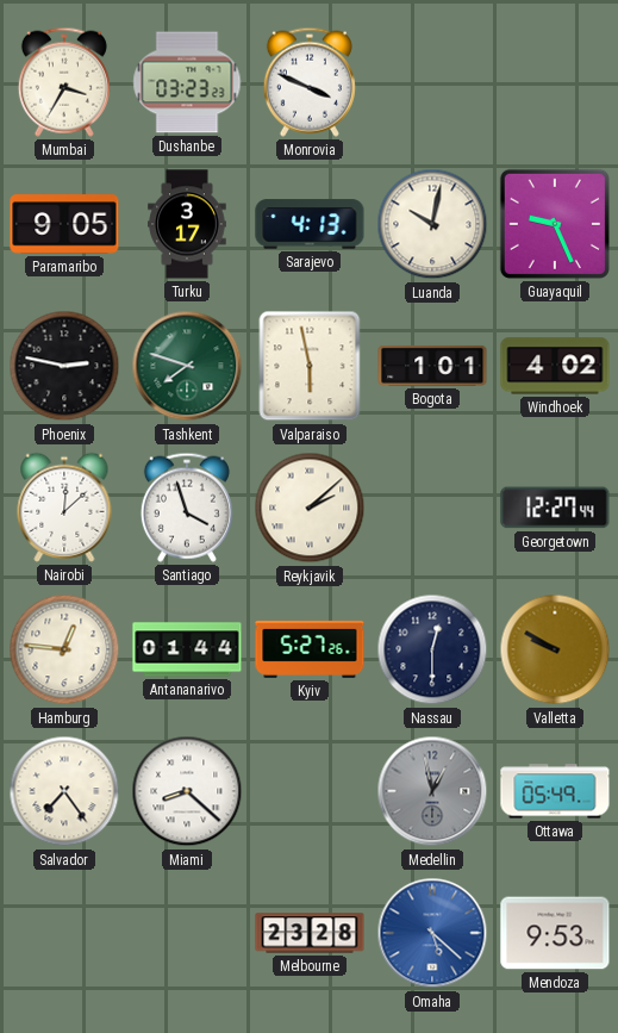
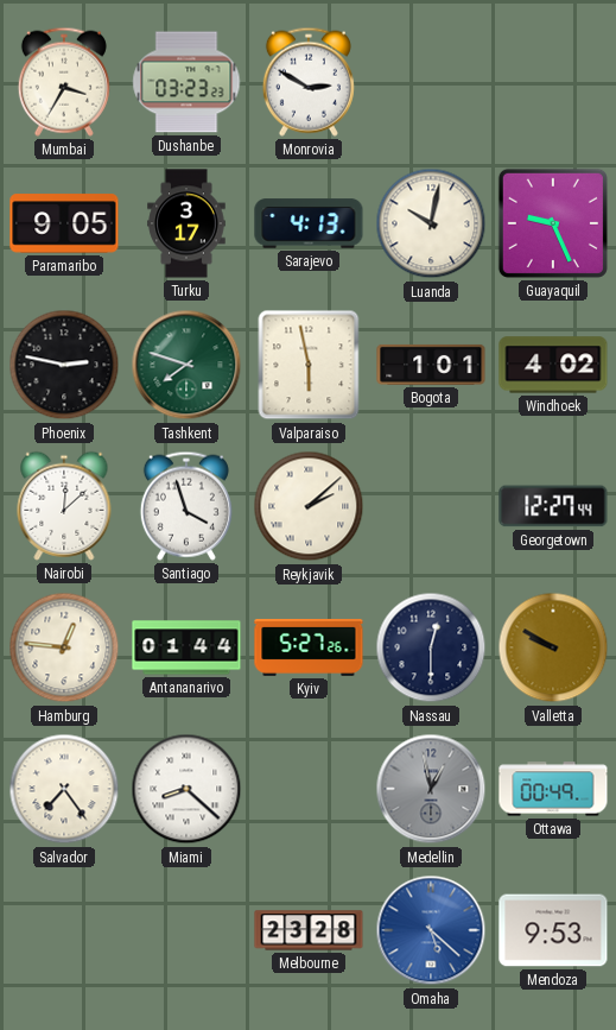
Monrovia: 3:49 -> 2:50
Ottawa: 05:49 -> 00:49
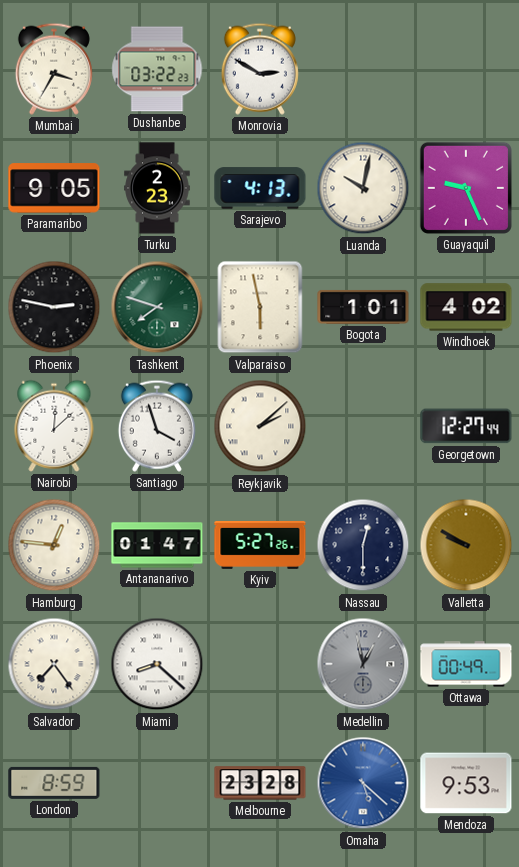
Dushanbe: 03:23 -> 03:22
Turku: 3:17 -> 2:23
Antananarivo: 01:44 -> 01:47
London: none -> 8:59
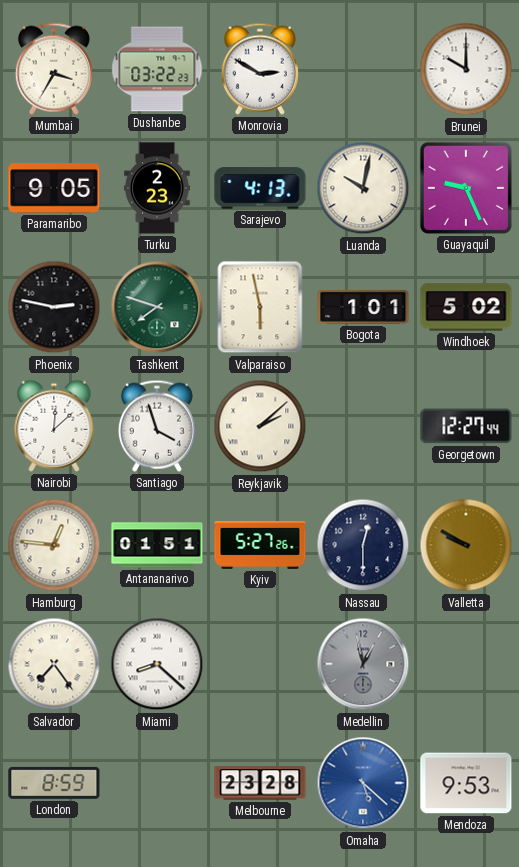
Brunei: none -> 10:00
Windhoek: 4:02 -> 5:02
Antananarivo: 01:47 -> 01:51
Ottawa: 00:49 -> none
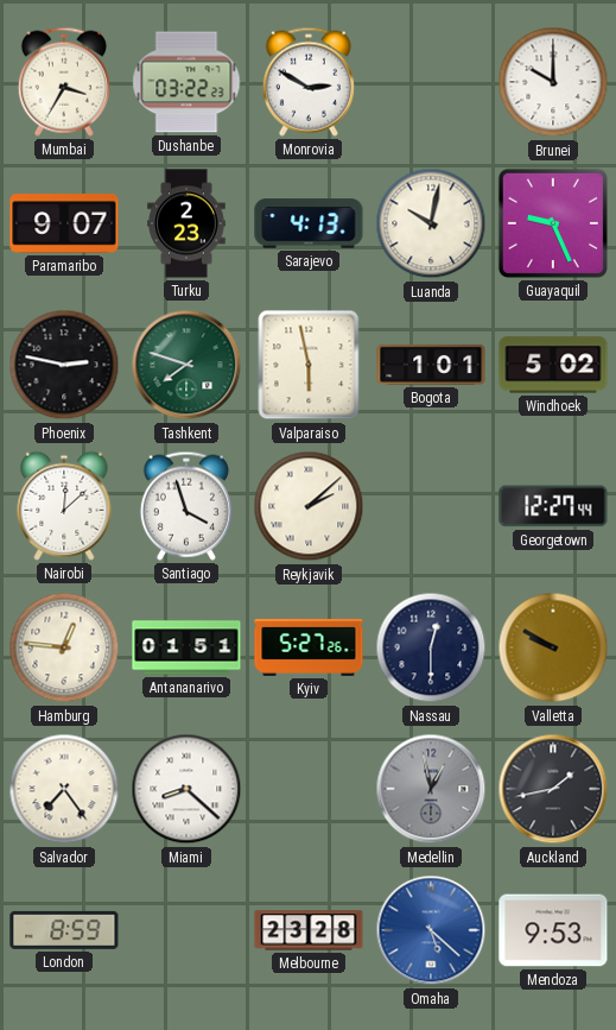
Paramaribo: 9:05 -> 9:07
Auckland: none -> 1:43
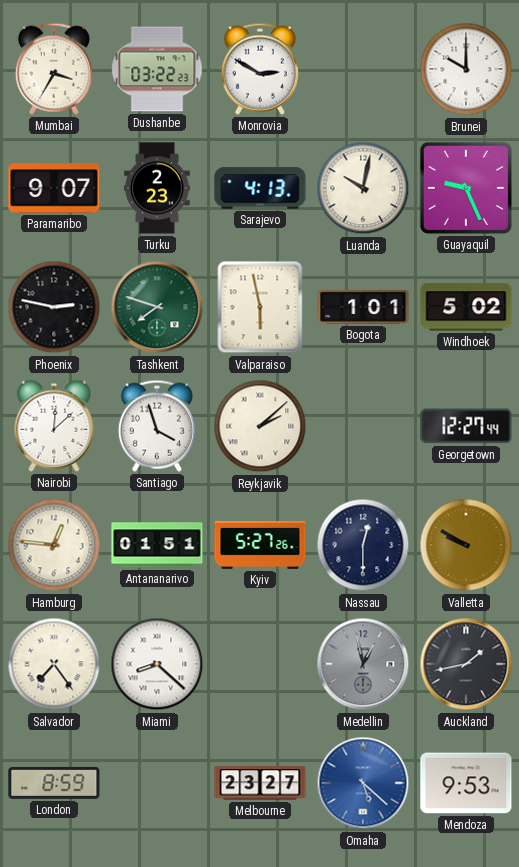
Melbourne: 23:28 -> 23:27
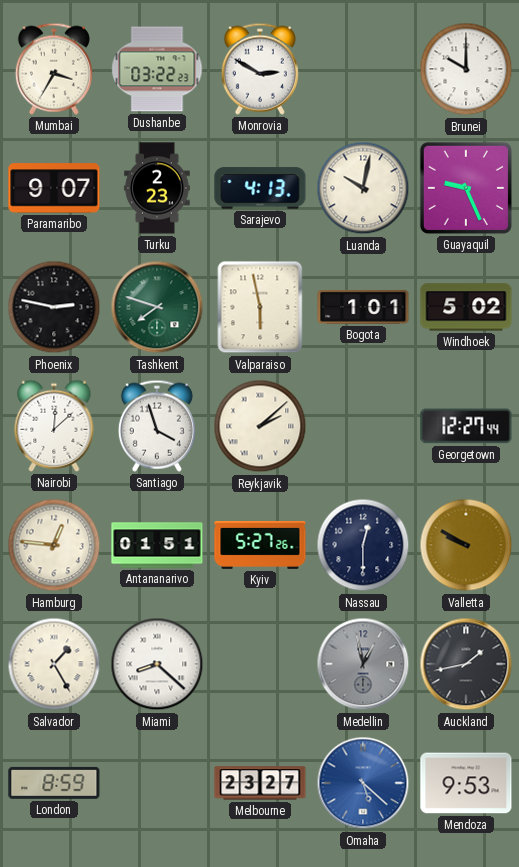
Salvador: 7:24 -> 1:25
